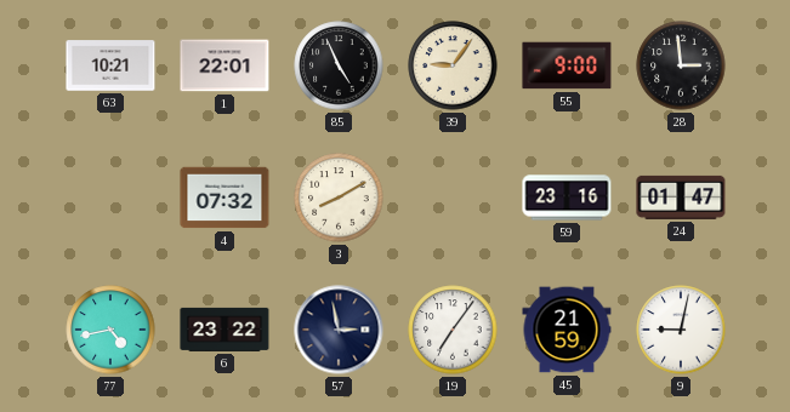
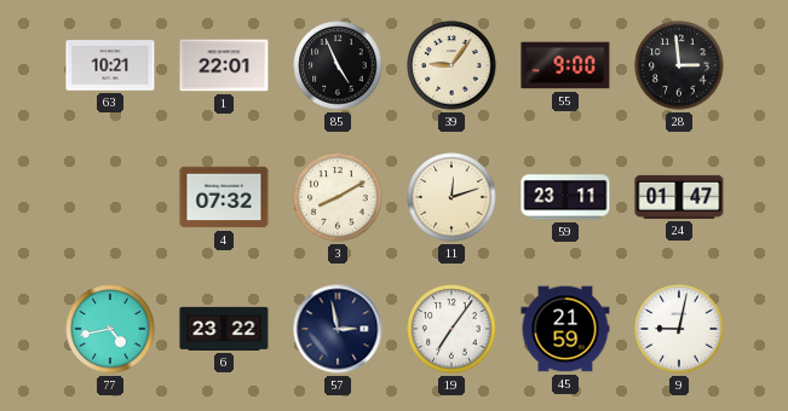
11: none -> 12:12
59: 23:16 -> 23:11
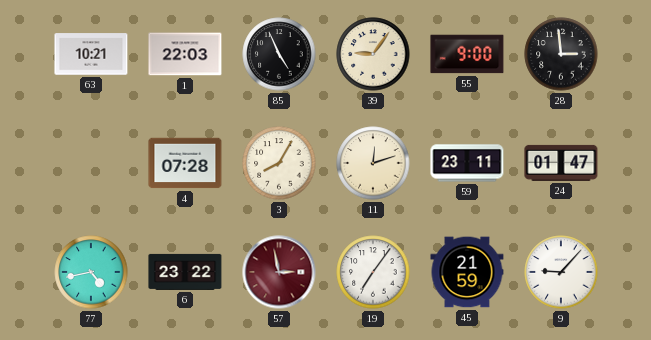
1: 22:01 -> 22:03
4: 07:32 -> 07:28
3: 8:10 -> 8:05
57 dial: navy -> burgundy
9: 9:02 -> 9:07
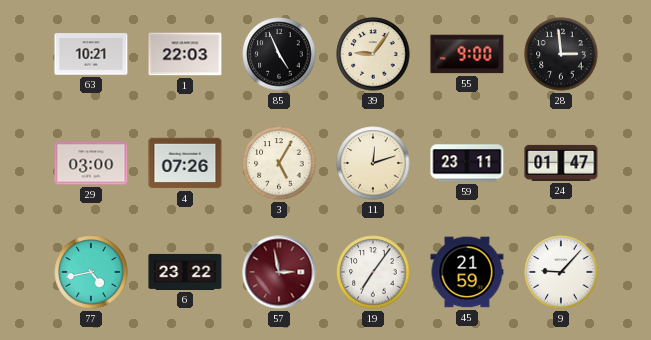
29: none -> 03:00
4: 07:28 -> 07:26
3: 8:05 -> 5:05
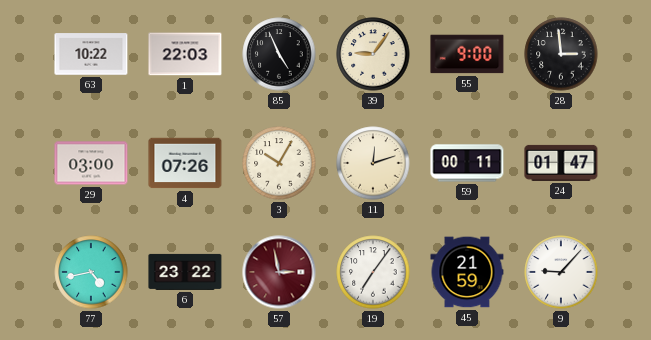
63: 10:21 -> 10:22
3: 5:05 -> 10:05
59: 23:11 -> 00:11
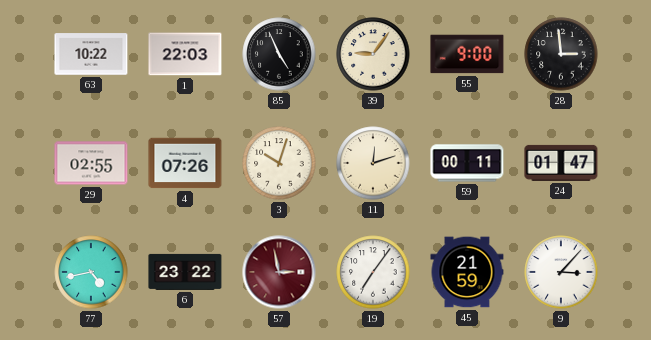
29: 03:00 -> 02:55
3: 10:05 -> 10:03
9: 9:07 -> 3:07
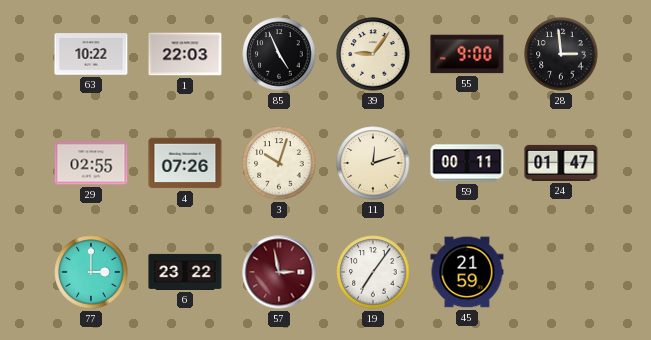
77: 4:43 -> 3:00
9: 3:07 -> none
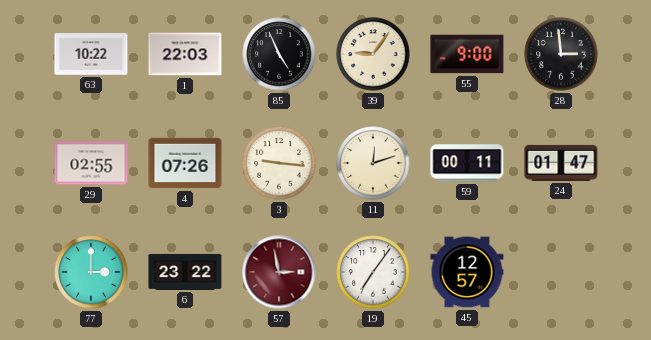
3: 10:03 -> 9:16
45: 21:59 -> 12:57
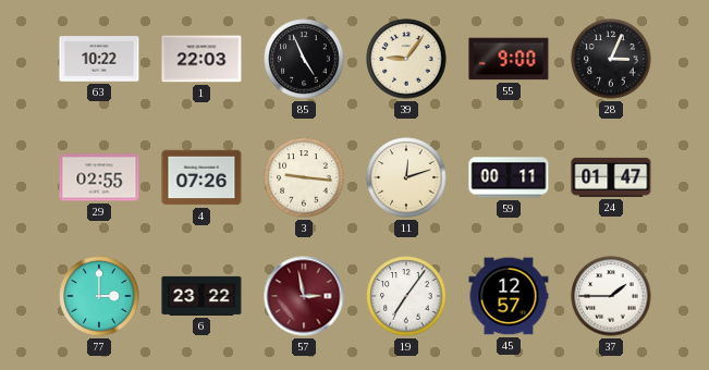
28: 2:59 -> 3:04
37: none -> 1:45
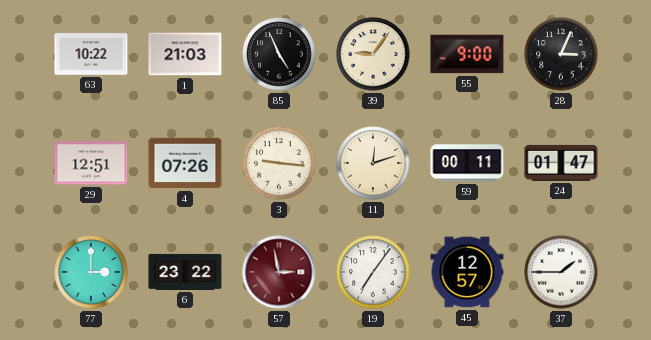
1: 22:03 -> 21:03
29: 02:55 -> 12:51
